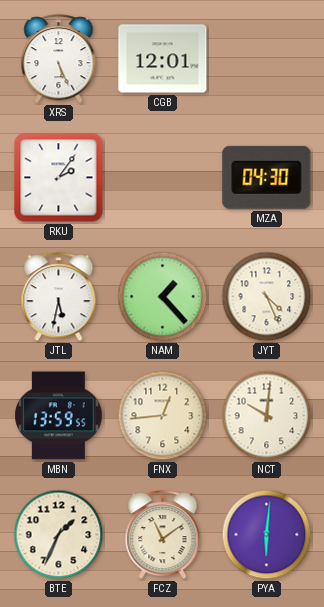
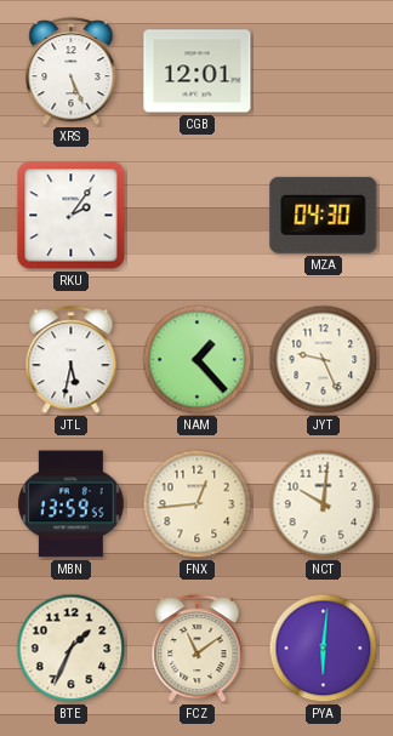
JYT: 4:26 -> 9:26
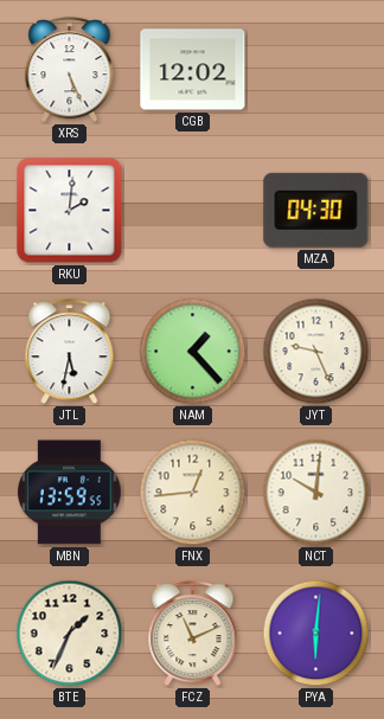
CGB: 12:01 -> 12:02
RKU: 2:06 -> 2:01
FCZ: 11:09 -> 11:11
